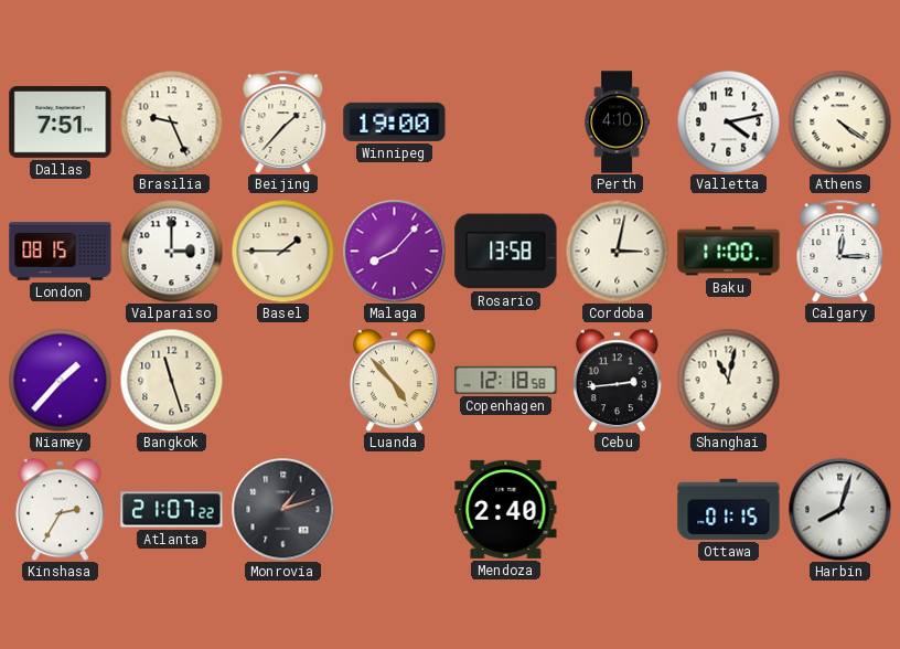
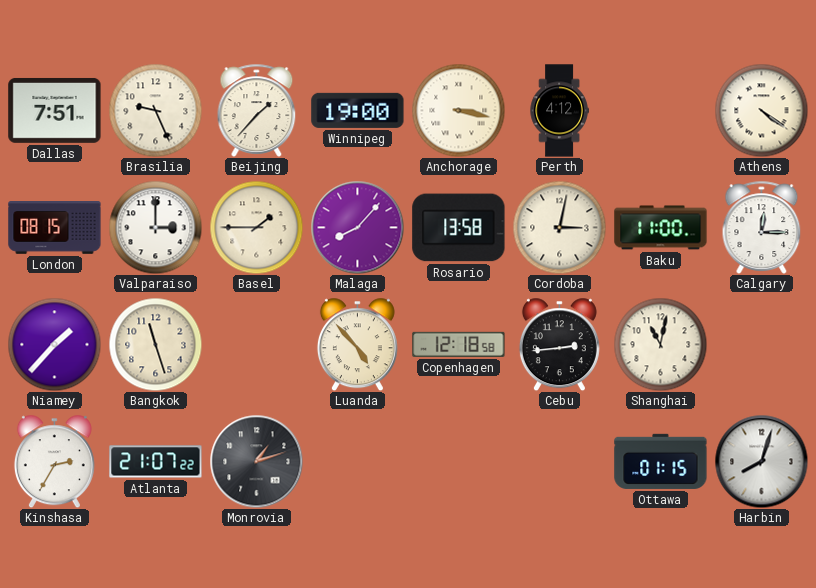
Anchorage: none -> 3:17
Perth: 4:10 -> 4:12
Valletta: 4:13 -> none
Mendoza: 2:40 -> none
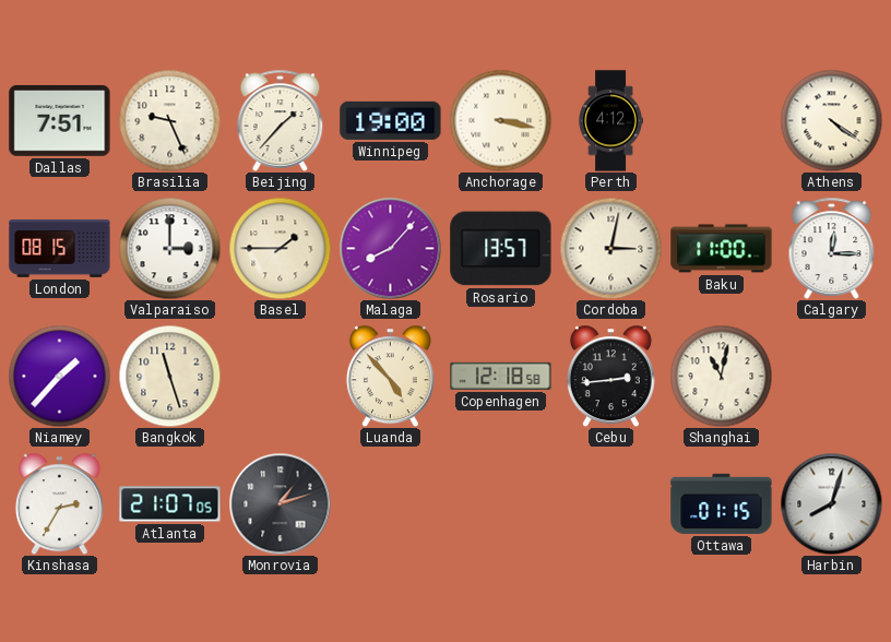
Rosario: 13:58 -> 13:57
Atlanta: 21:07:22 -> 21:07:05
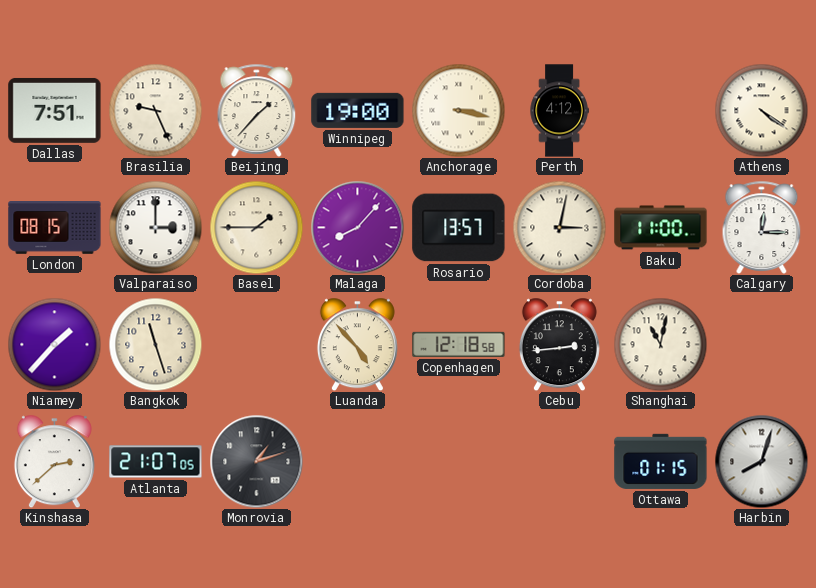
Kinshasa: 2:35 -> 2:38
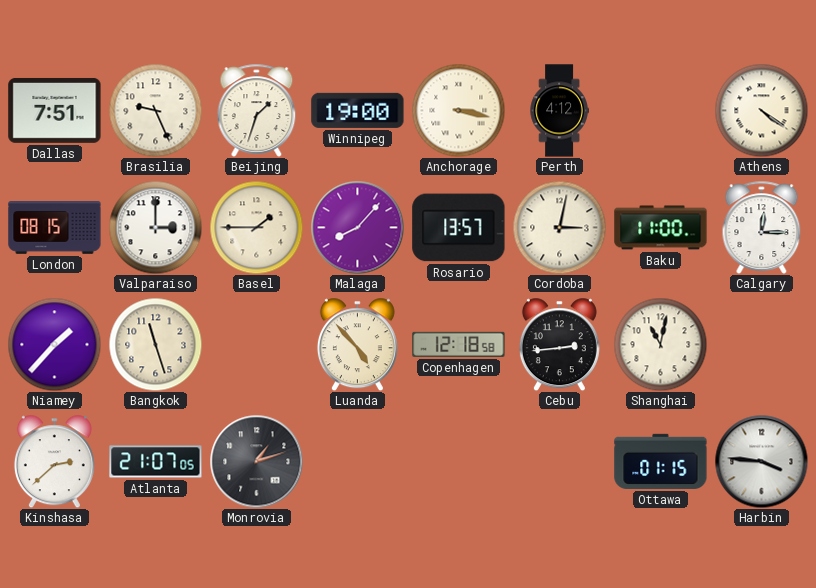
Beijing: 1:37 -> 1:33
Harbin: 8:03 -> 3:46
